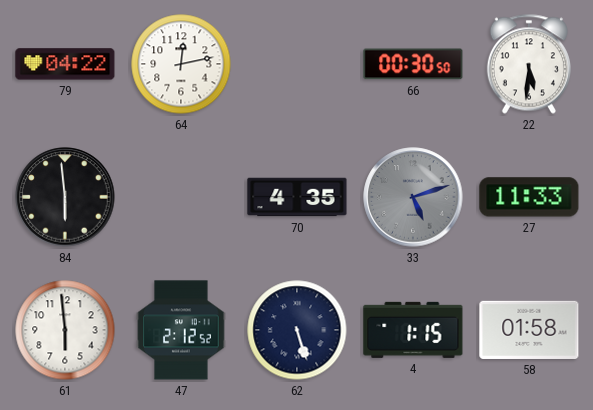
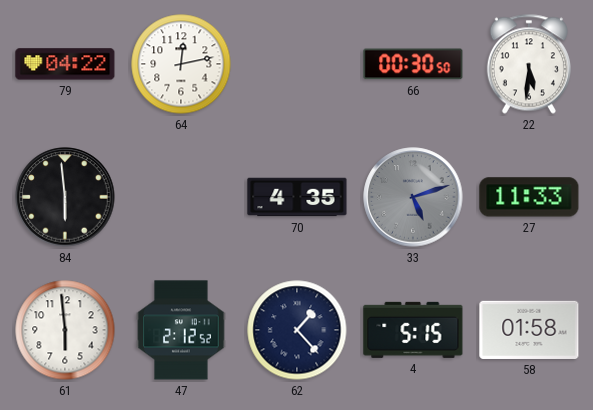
62: 5:27 -> 1:23
4: 1:15 -> 5:15
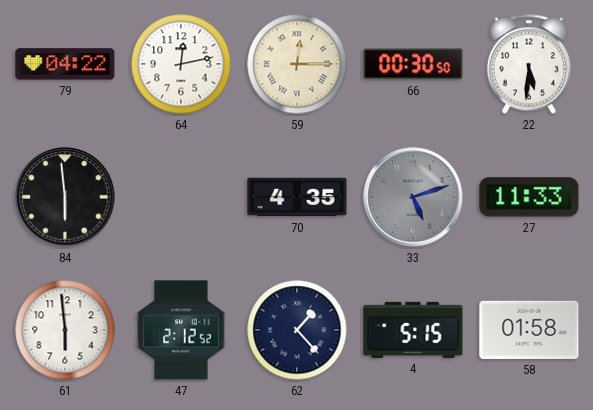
59: none -> 12:15
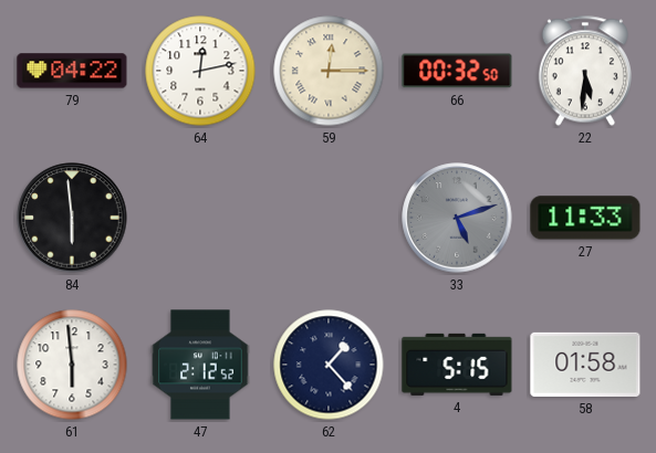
66: 00:30 -> 00:32
70: 4:35 -> none
